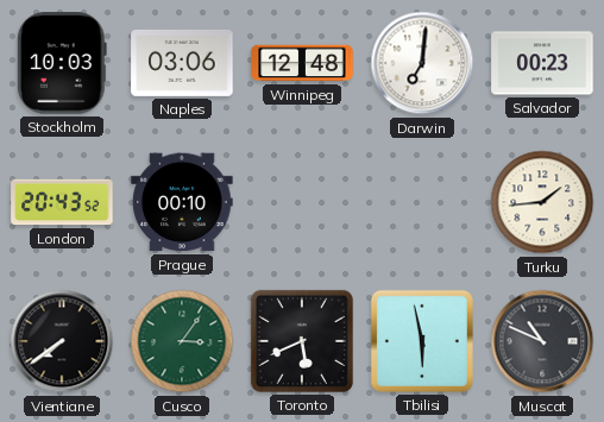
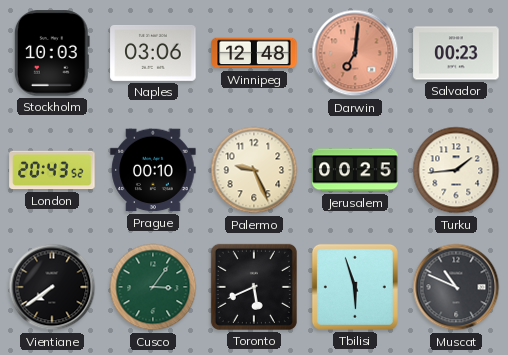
Darwin dial: white -> salmon
Palermo: none -> 9:26
Jerusalem: none -> 00:25
Tbilisi: 5:58 -> 5:57
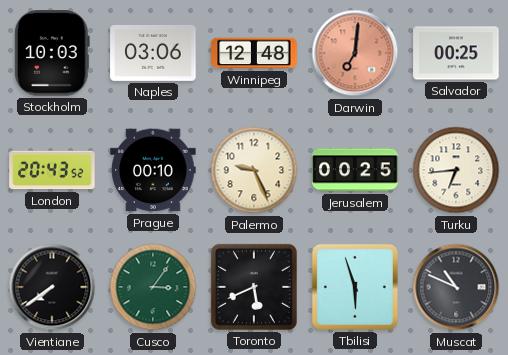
Salvador: 00:23 -> 00:25
Turku: 1:44 -> 6:44
